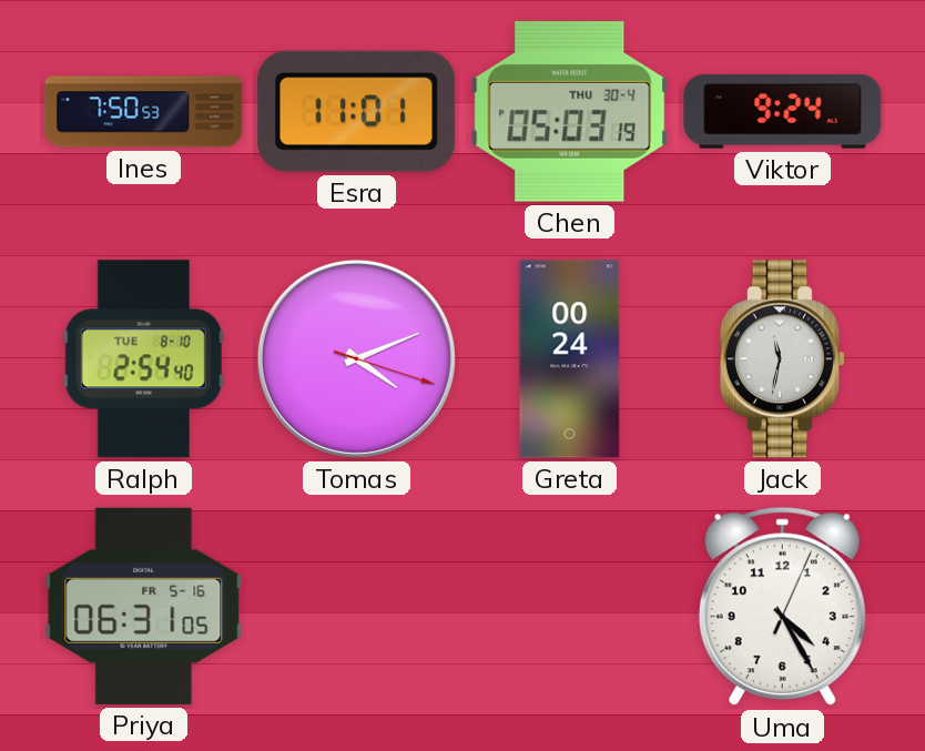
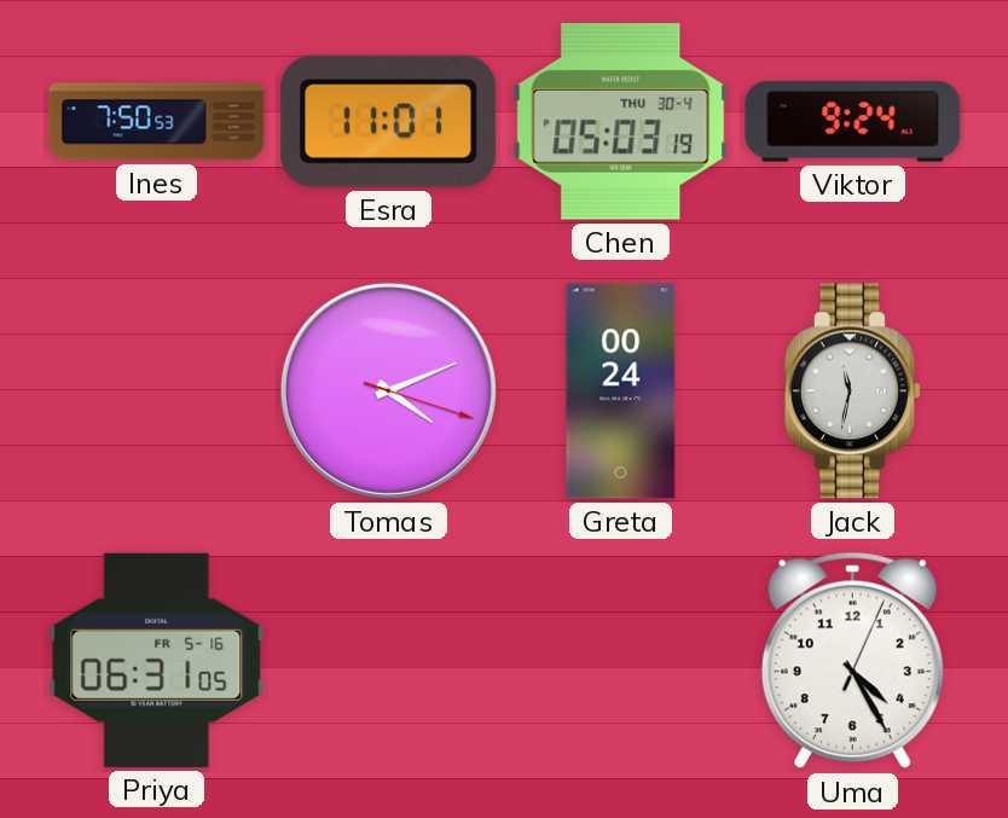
Ralph: 2:54 -> none
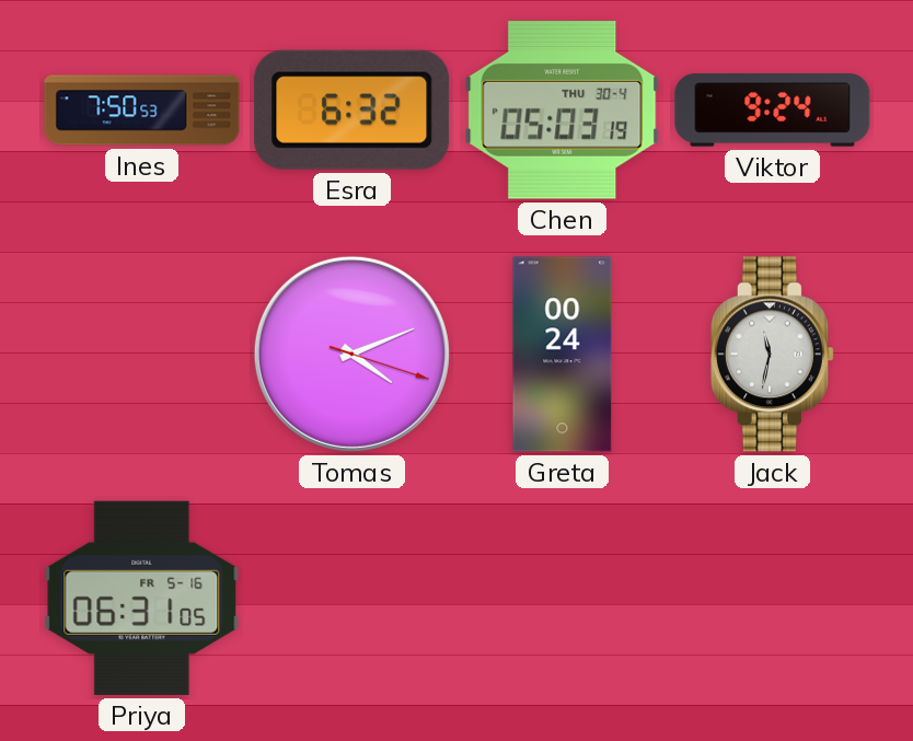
Esra: 11:01 -> 6:32
Uma: 4:25 -> none
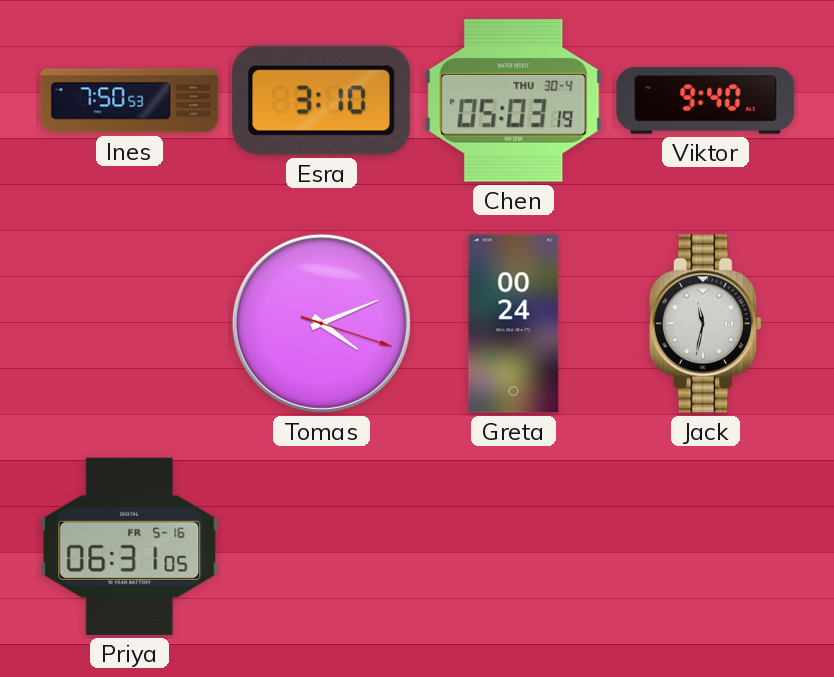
Esra: 6:32 -> 3:10
Viktor: 9:24 -> 9:40
